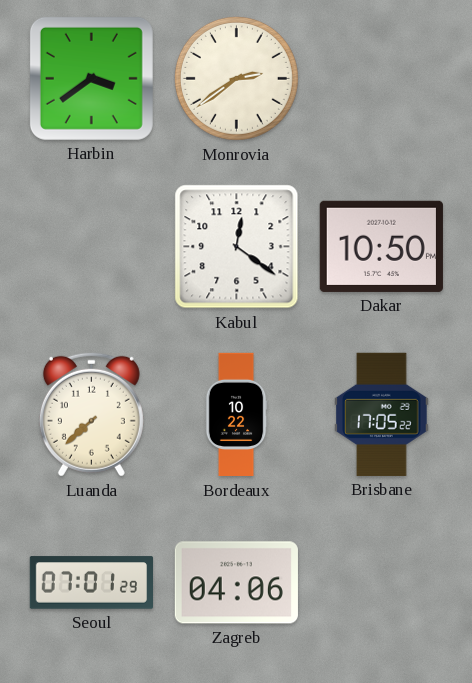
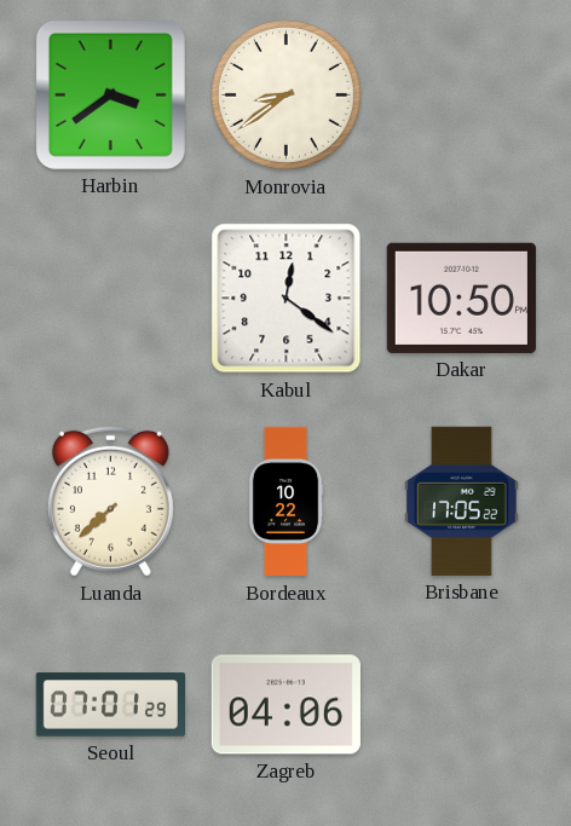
Monrovia: 2:39 -> 8:39
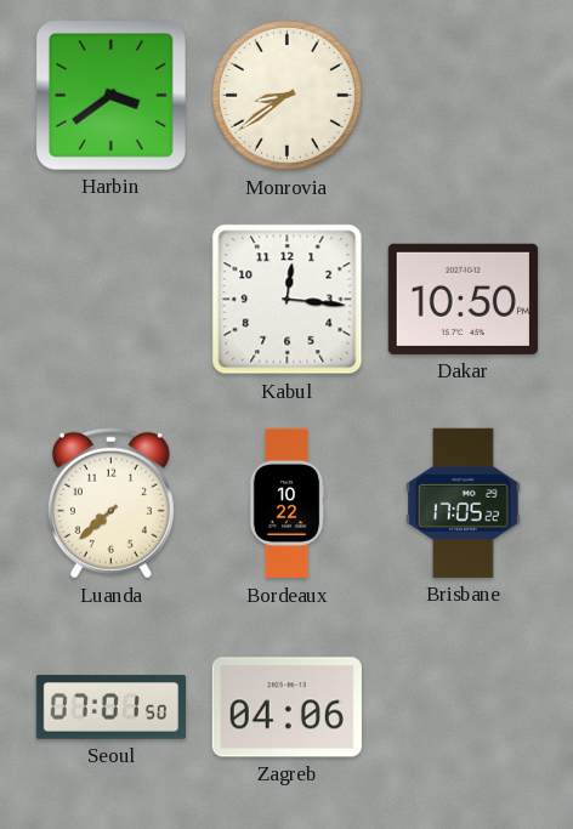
Kabul: 12:21 -> 12:16
Seoul: 07:01:29 -> 07:01:50
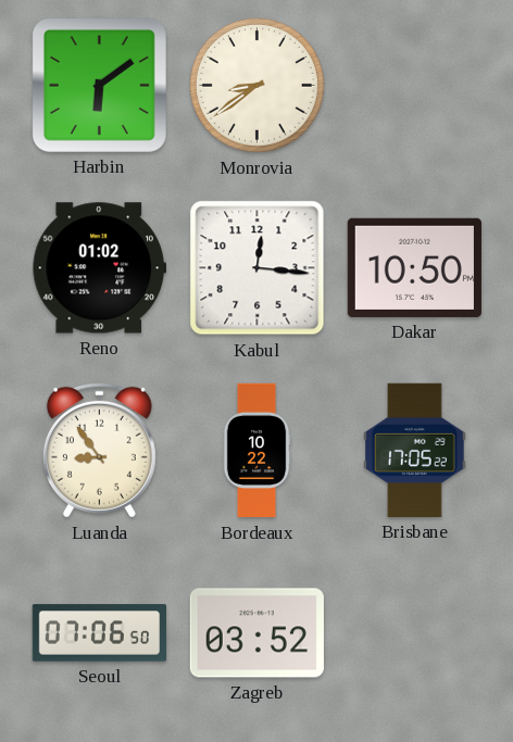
Harbin: 3:39 -> 6:09
Reno: none -> 01:02
Luanda: 7:38 -> 8:54
Seoul: 07:01 -> 07:06
Zagreb: 04:06 -> 03:52
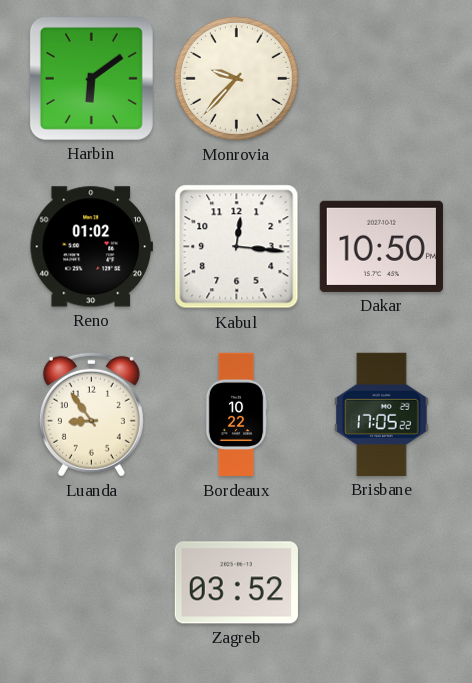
Monrovia: 8:39 -> 9:37
Seoul: 07:06 -> none
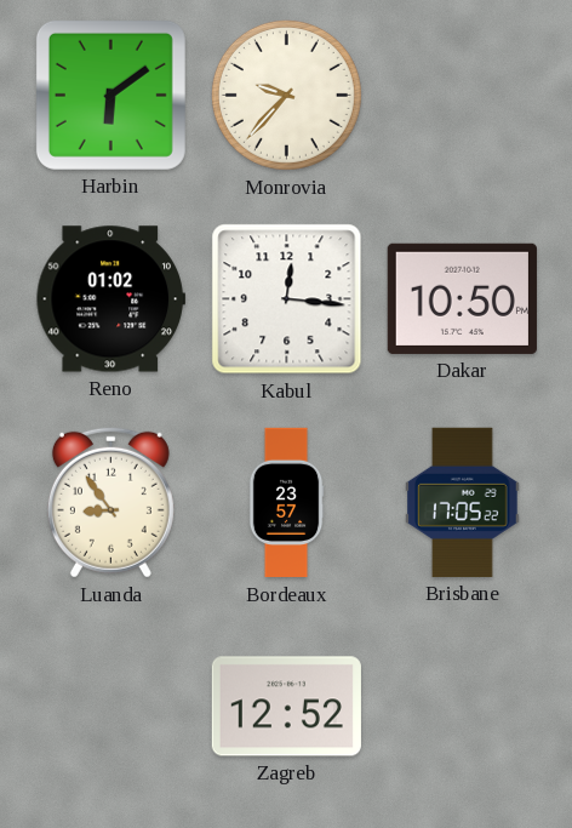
Bordeaux: 10:22 -> 23:57
Zagreb: 03:52 -> 12:52
